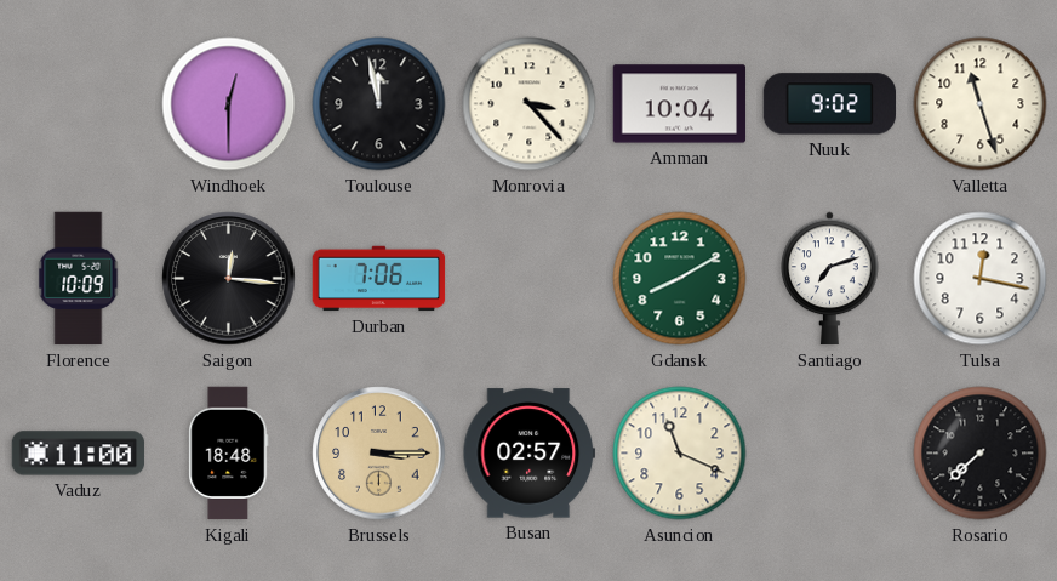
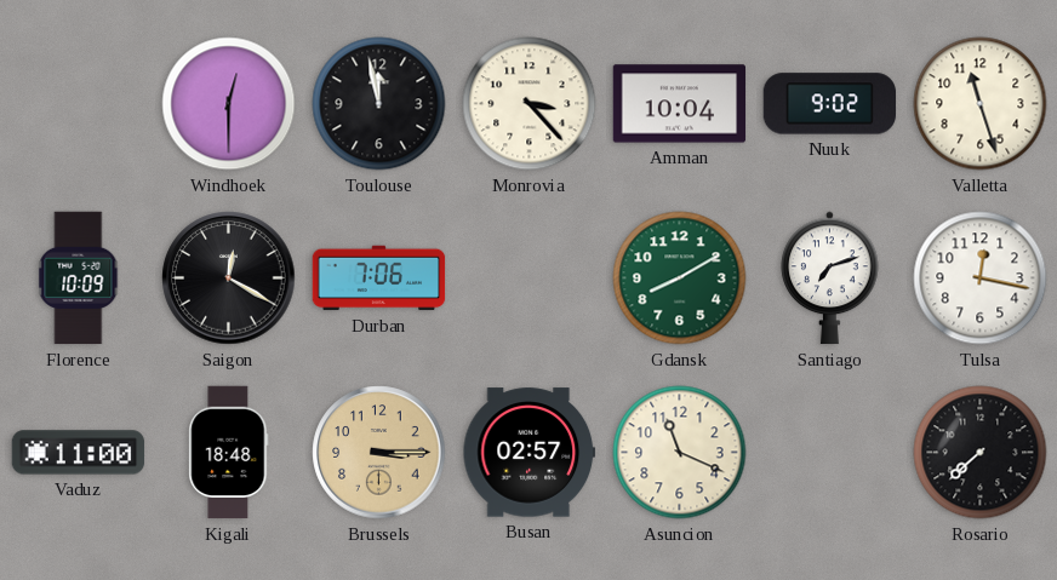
Saigon: 12:16 -> 12:20
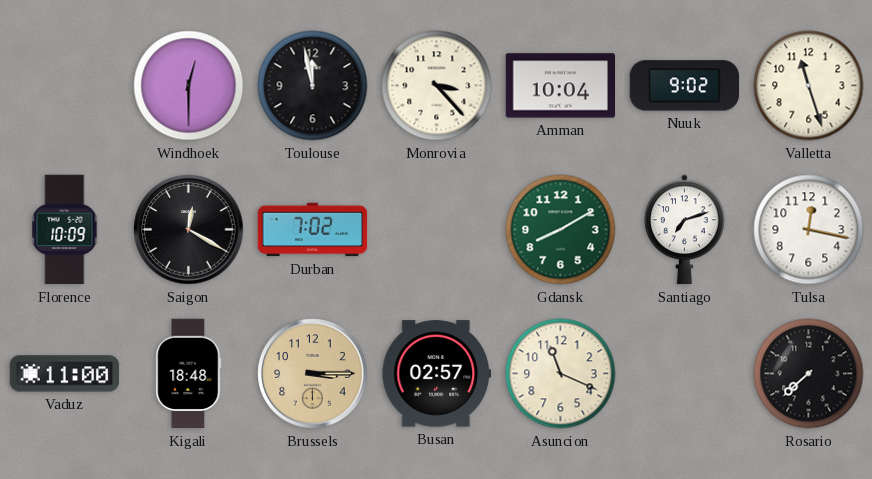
Durban: 7:06 -> 7:02
